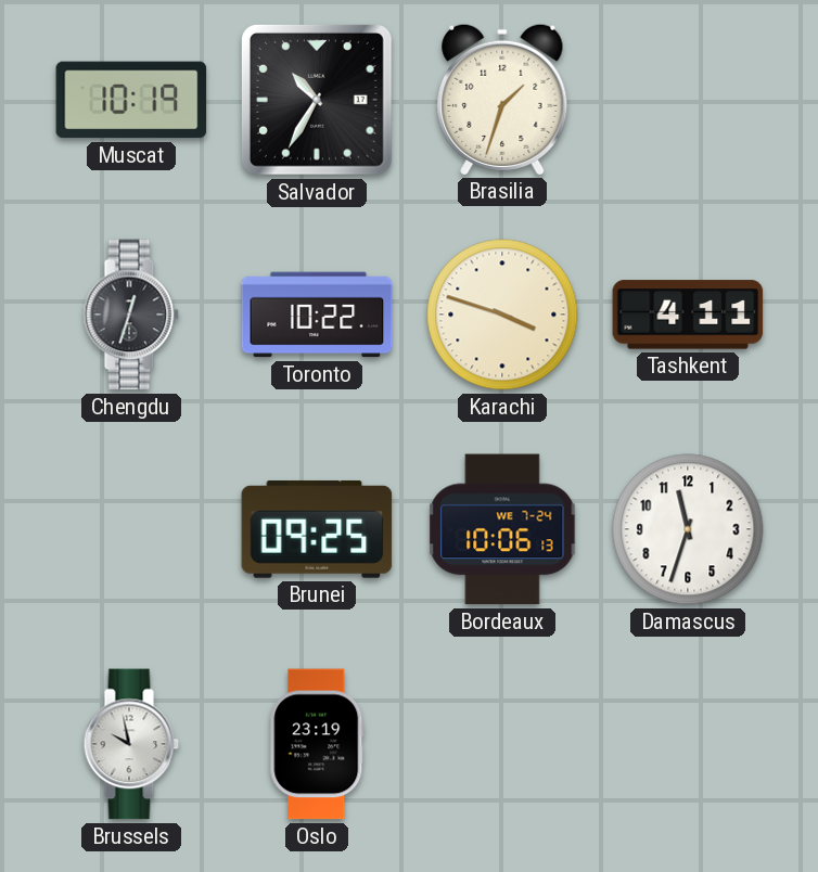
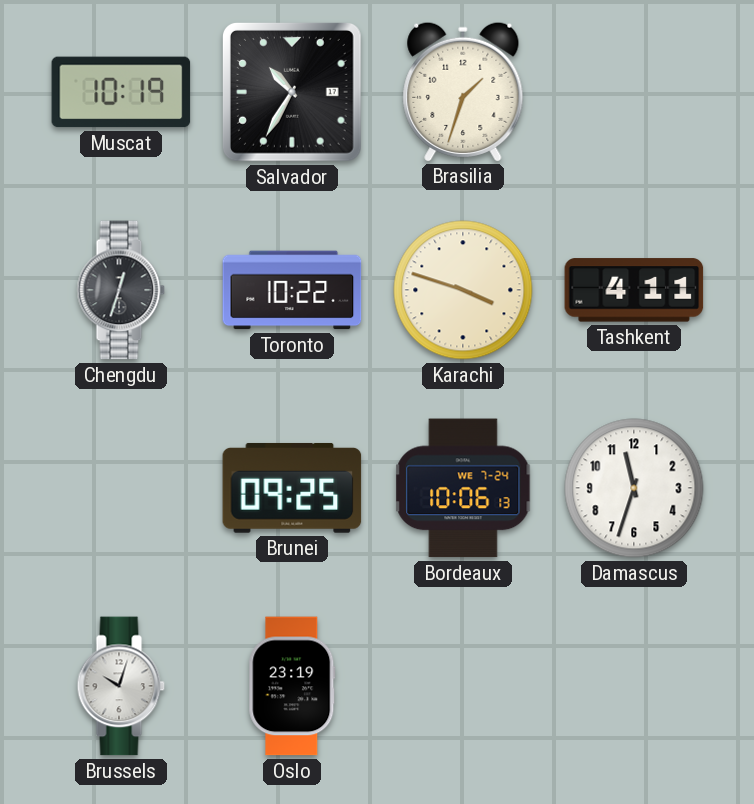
Brussels: 9:58 -> 10:03
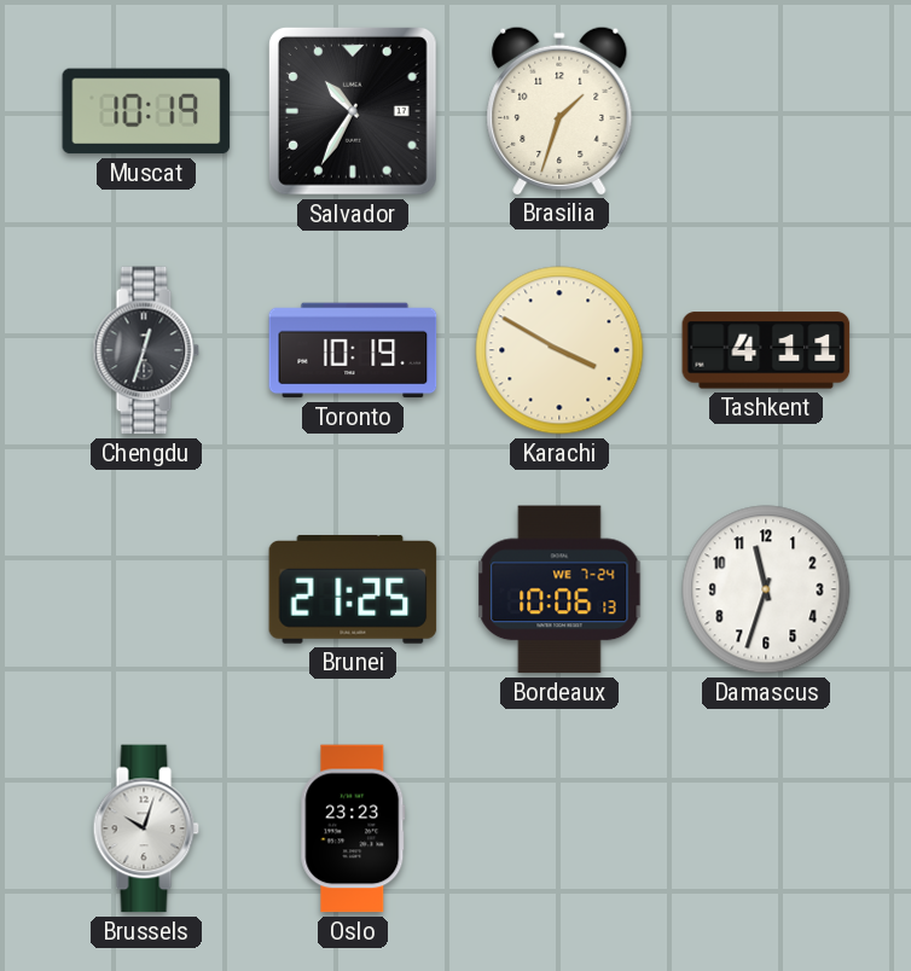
Toronto: 10:22 -> 10:19
Karachi: 3:48 -> 3:50
Brunei: 09:25 -> 21:25
Oslo: 23:19 -> 23:23
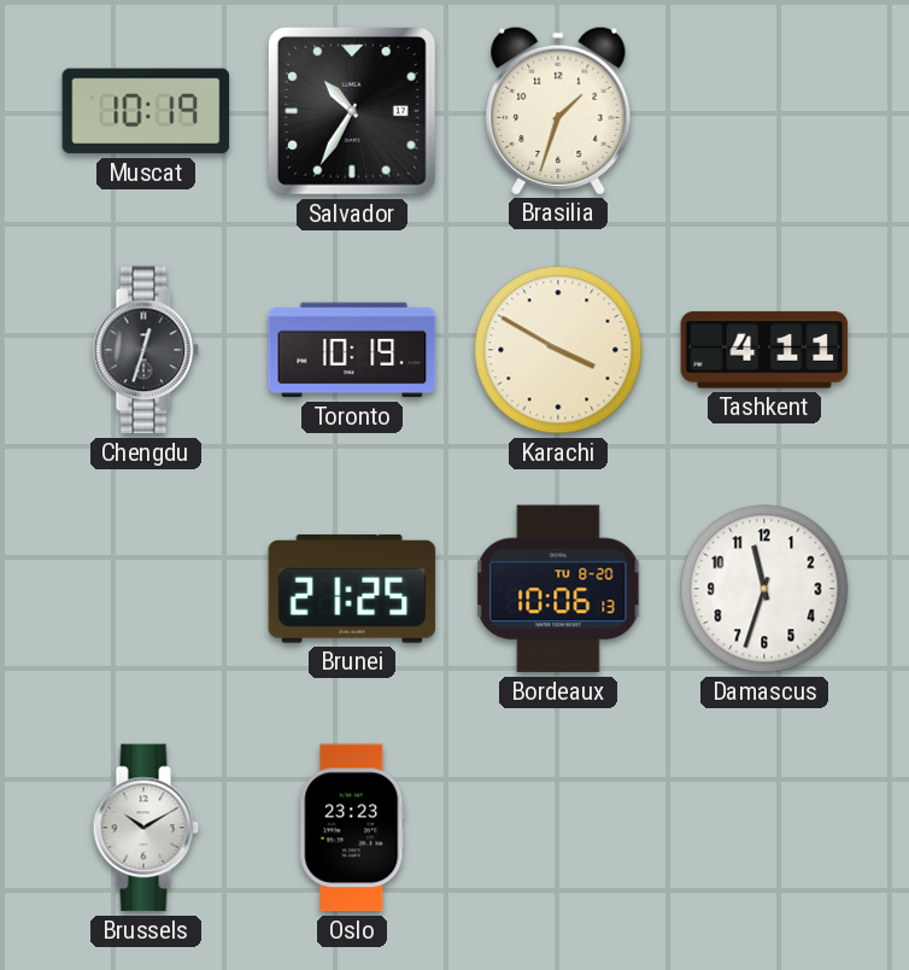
Bordeaux date: WE 7-24 -> TU 8-20
Brussels: 10:03 -> 10:10
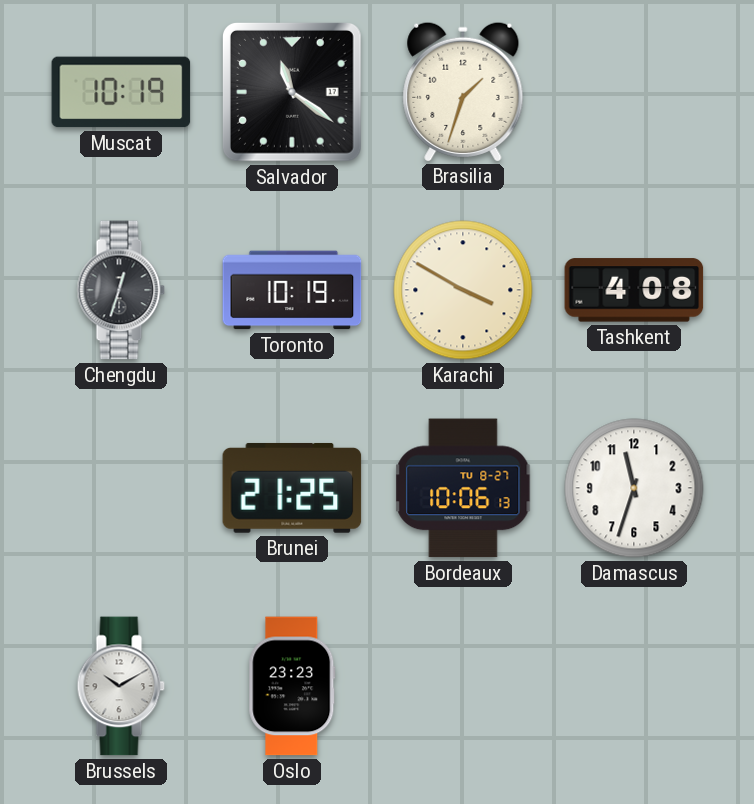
Salvador: 10:35 -> 11:21
Tashkent: 4:11 -> 4:08
Bordeaux date: TU 8-20 -> TU 8-27
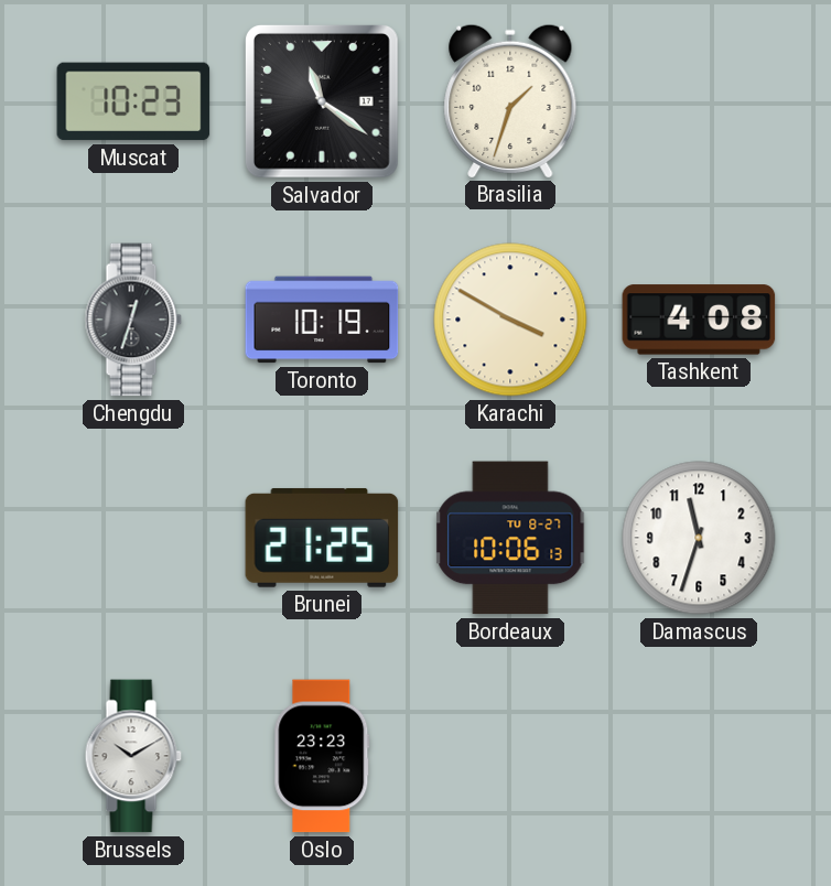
Muscat: 10:19 -> 10:23
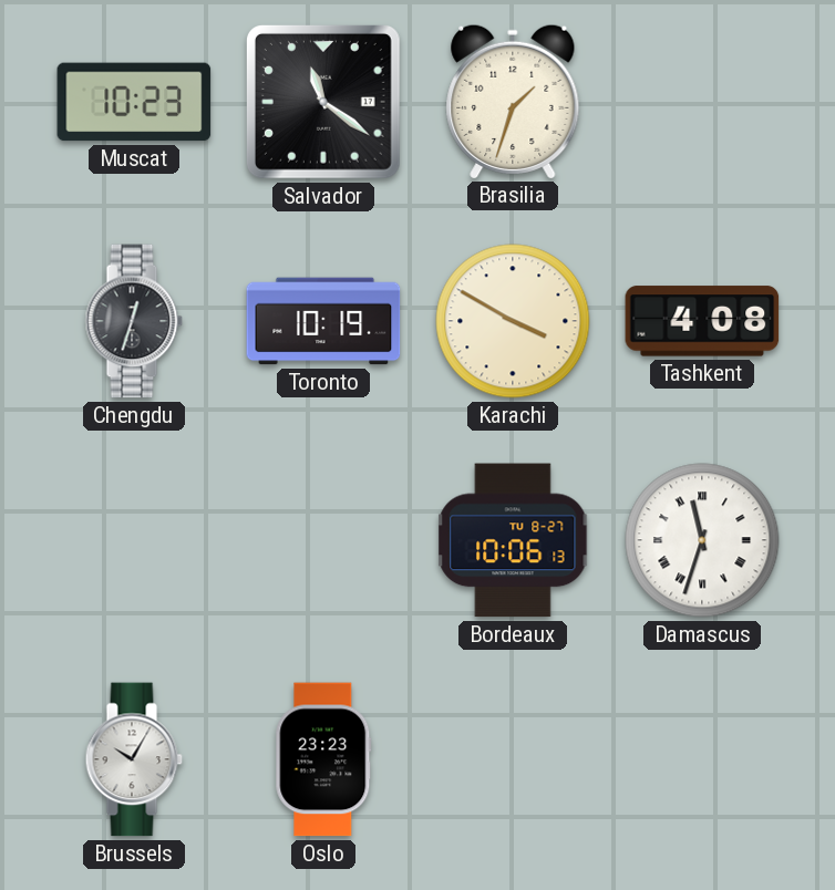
Brunei: 21:25 -> none
Damascus numerals: Arabic -> Roman
Brussels: 10:10 -> 10:05
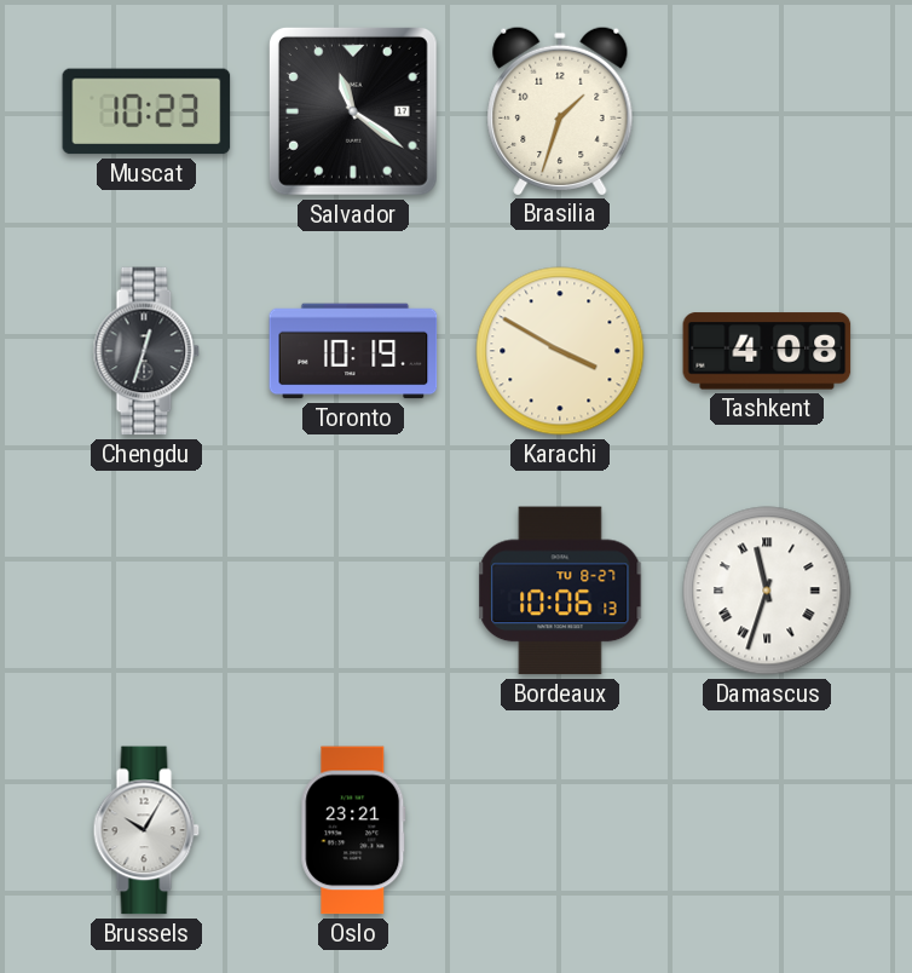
Oslo: 23:23 -> 23:21
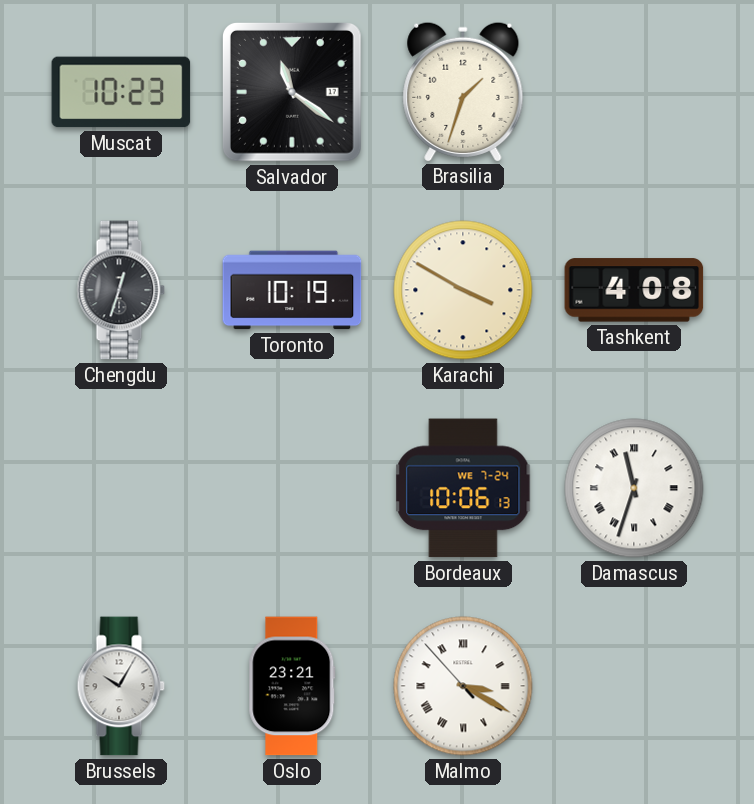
Bordeaux date: TU 8-27 -> WE 7-24
Malmo: none -> 3:19
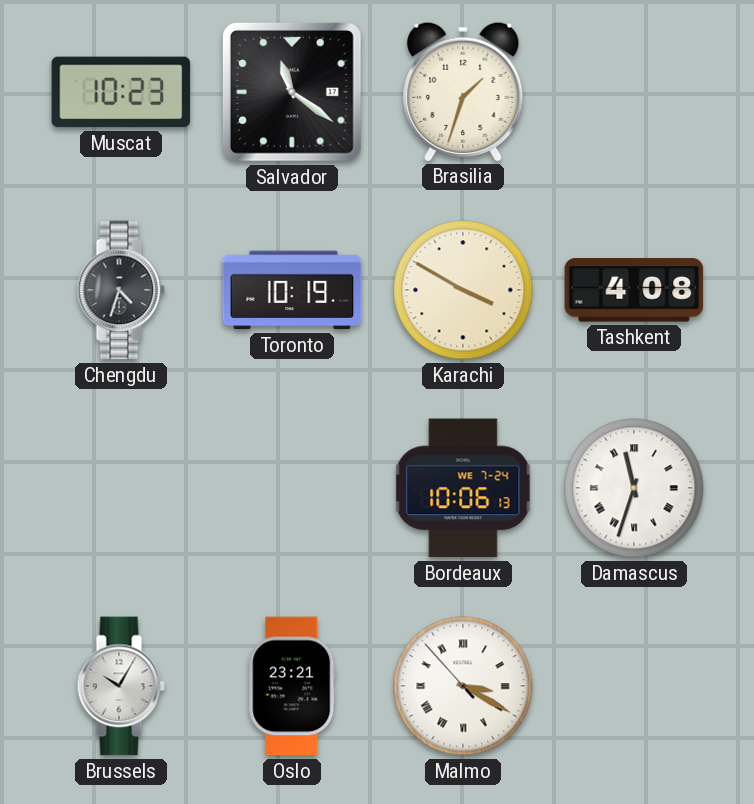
Chengdu: 12:33 -> 4:33
